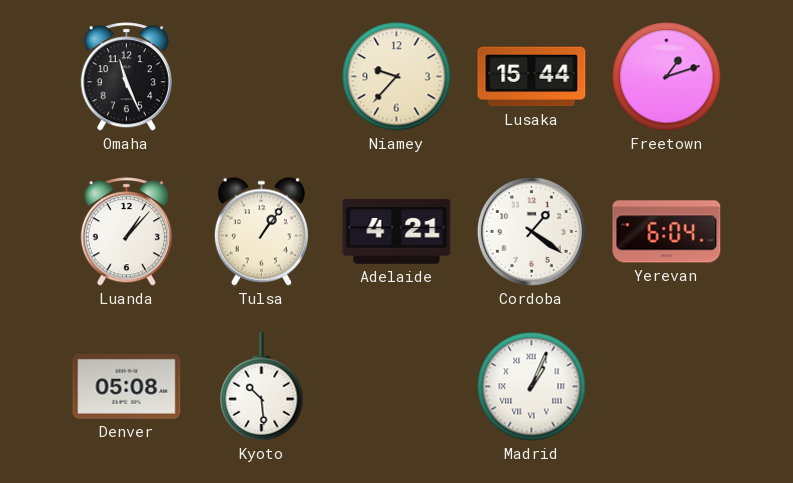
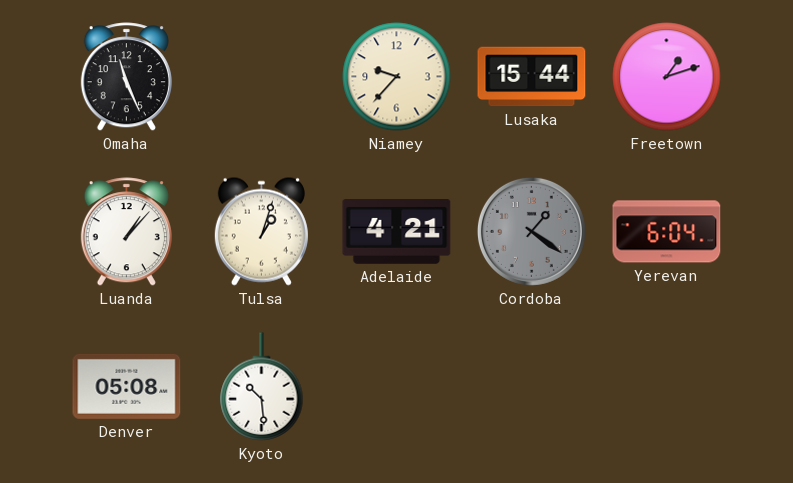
Tulsa: 1:06 -> 1:03
Cordoba dial: white -> grey
Madrid: 1:04 -> none
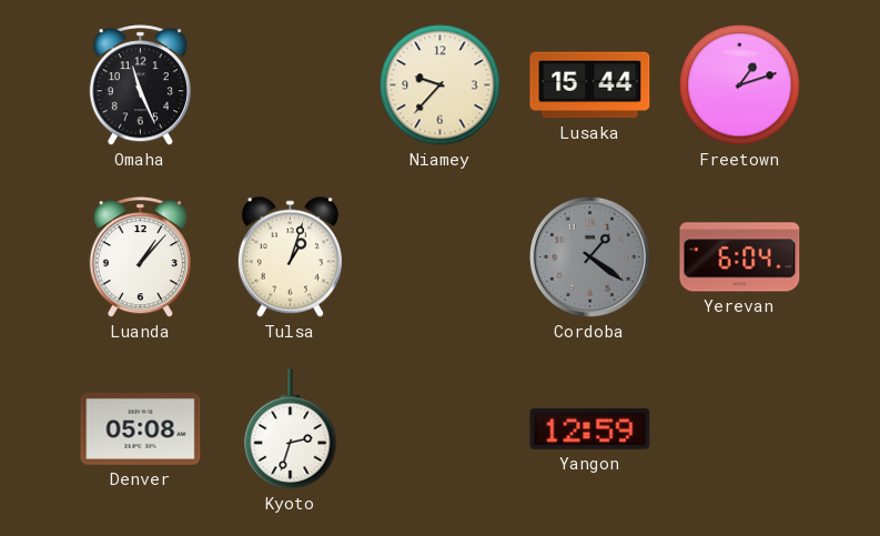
Adelaide: 4:21 -> none
Kyoto: 10:29 -> 2:33
Yangon: none -> 12:59
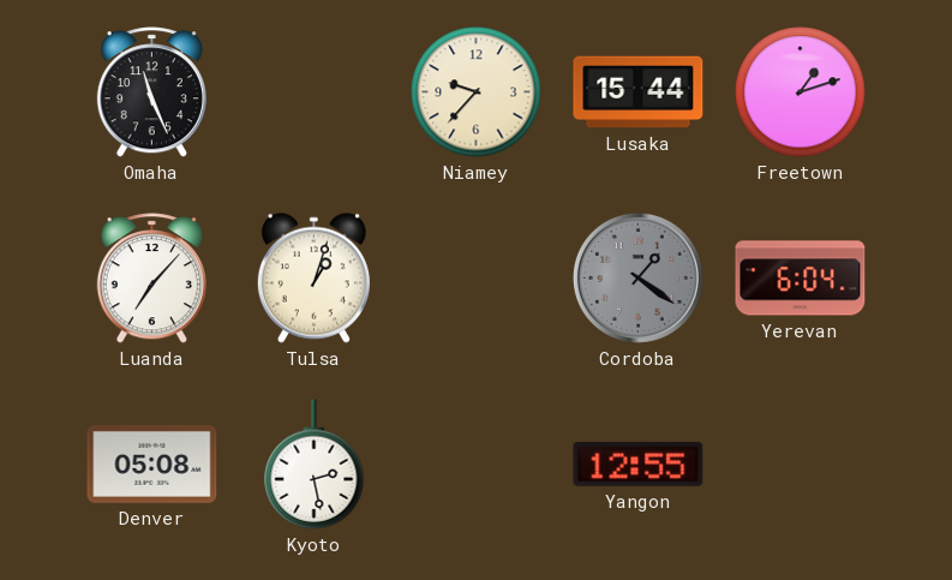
Luanda: 1:07 -> 7:07
Kyoto: 2:33 -> 2:28
Yangon: 12:59 -> 12:55
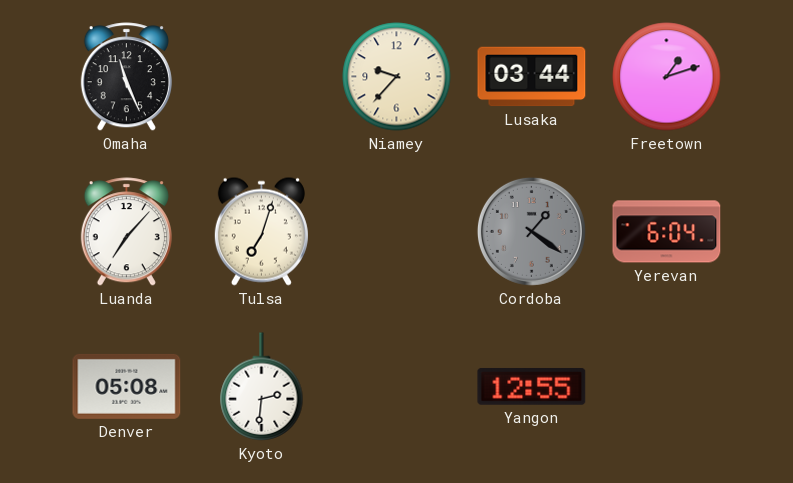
Lusaka: 15:44 -> 03:44
Tulsa: 1:03 -> 7:03
Kyoto: 2:28 -> 2:31
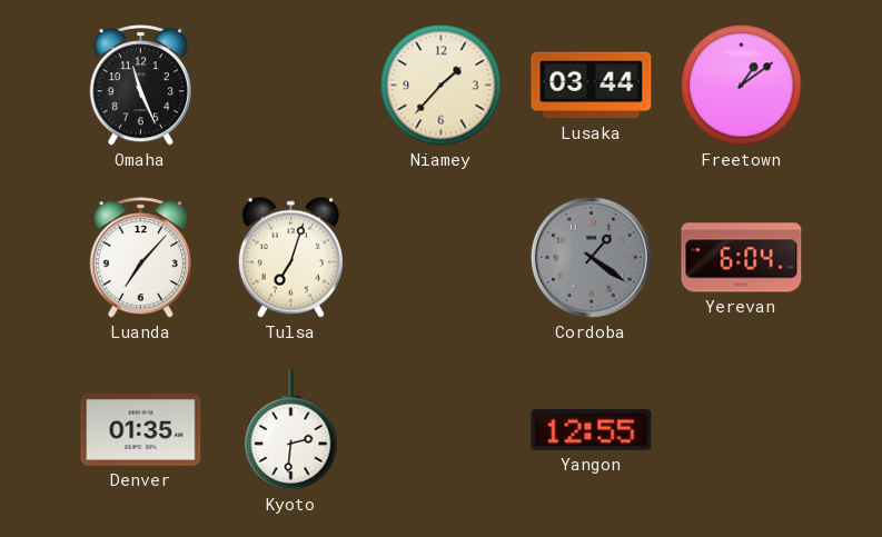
Niamey: 9:37 -> 1:37
Freetown: 1:12 -> 1:09
Denver: 05:08 -> 01:35
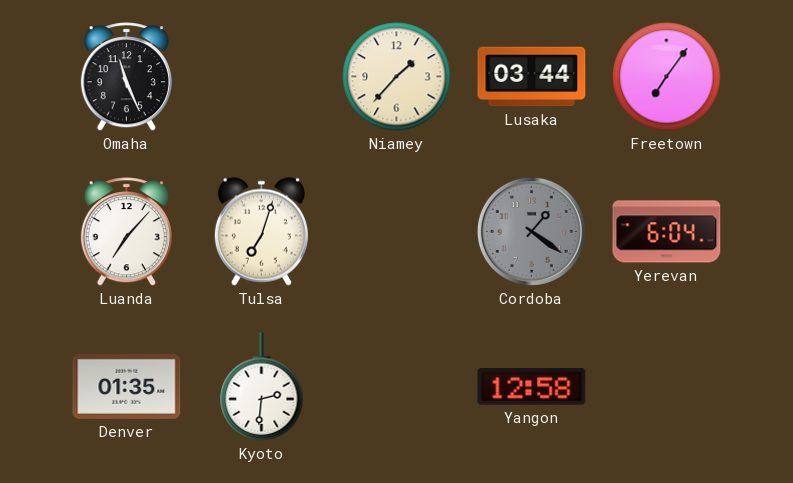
Freetown: 1:09 -> 7:06
Yangon: 12:55 -> 12:58
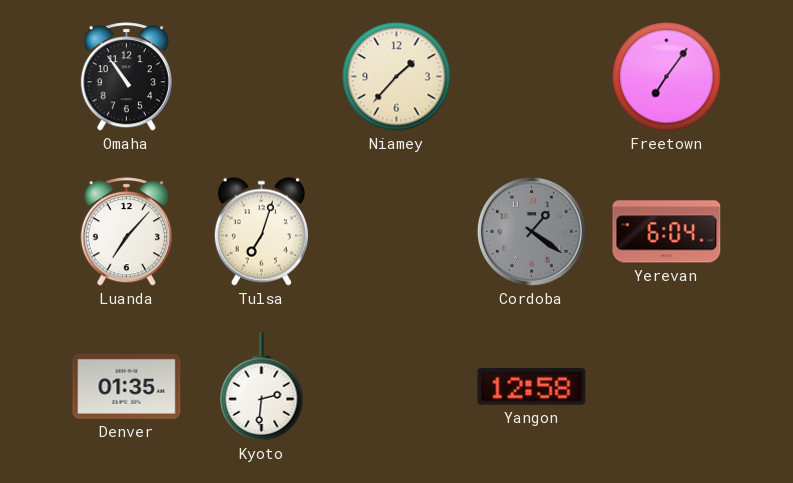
Omaha: 11:26 -> 10:54
Lusaka: 03:44 -> none
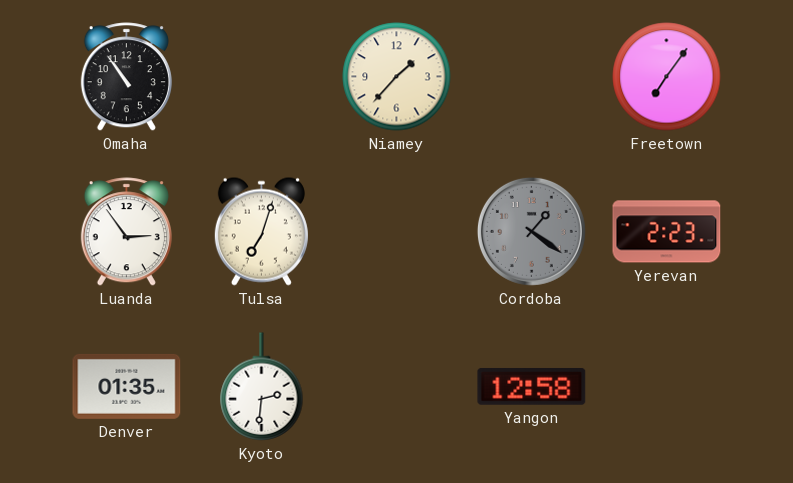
Luanda: 7:07 -> 2:54
Yerevan: 6:04 -> 2:23
